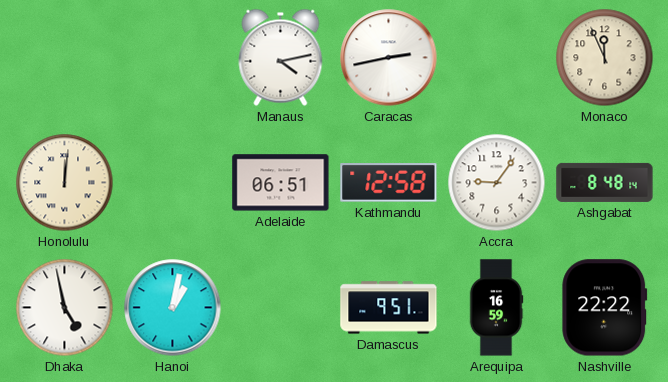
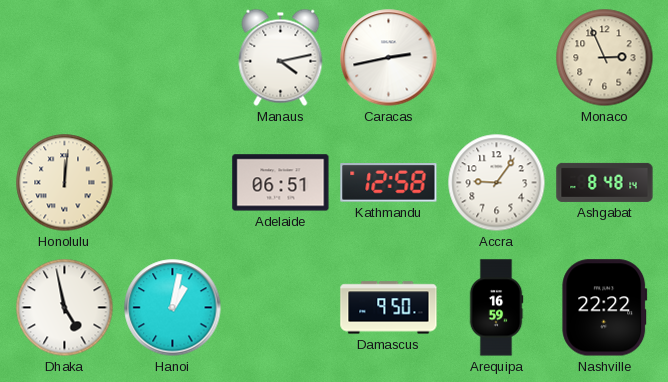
Monaco: 11:56 -> 2:56
Damascus: 9:51 -> 9:50
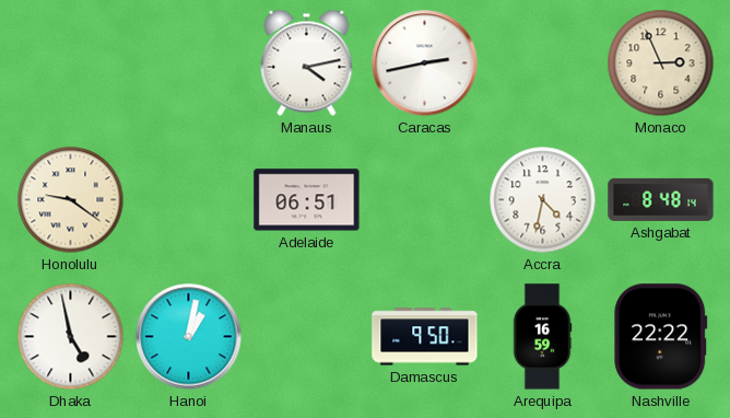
Honolulu: 12:01 -> 9:21
Kathmandu: 12:58 -> none
Accra: 9:06 -> 4:32
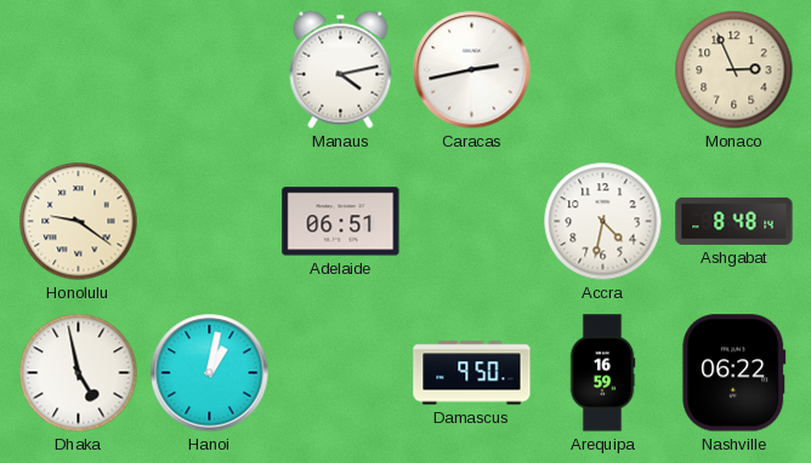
Nashville: 22:22 -> 06:22
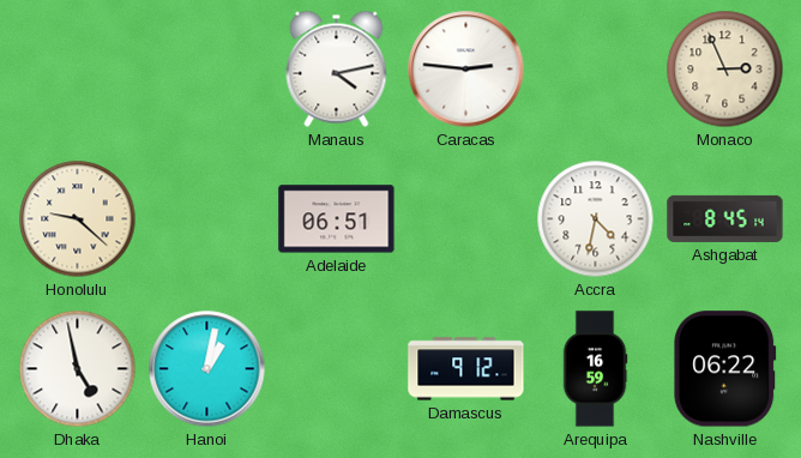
Caracas: 2:43 -> 2:46
Honolulu: 9:21 -> 9:22
Ashgabat: 8:48 -> 8:45
Damascus: 9:50 -> 9:12
